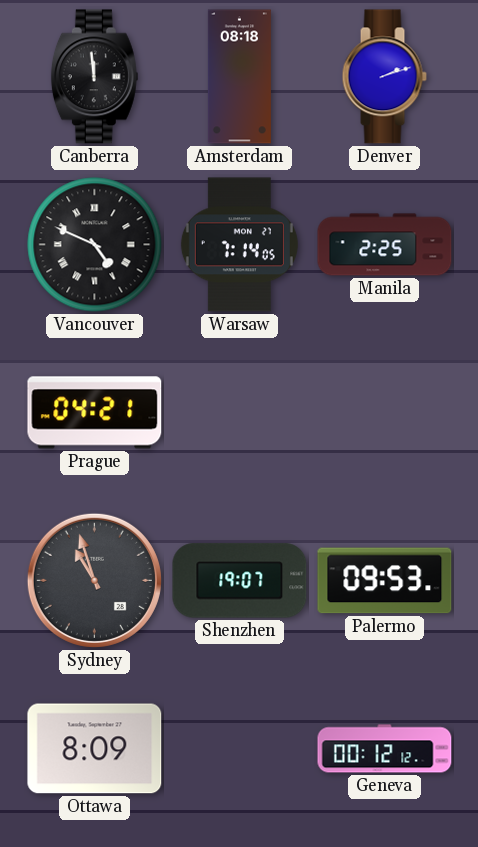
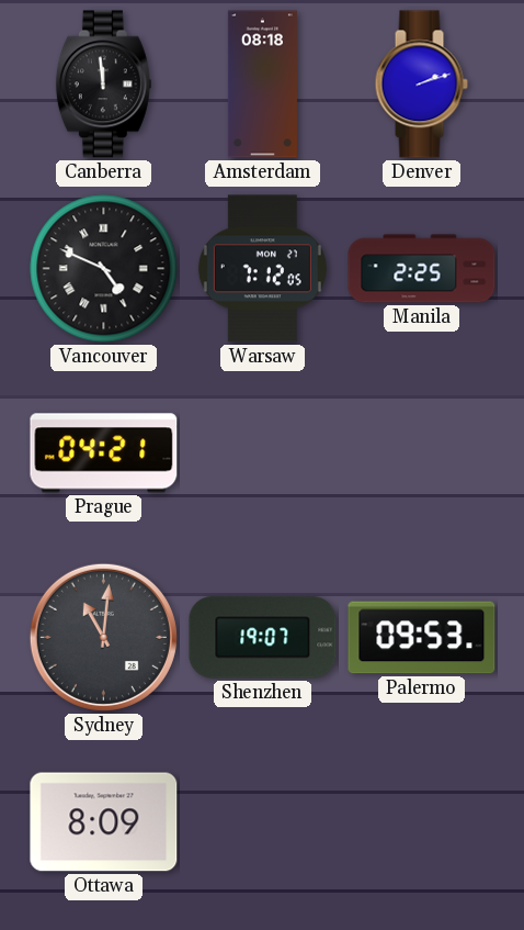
Warsaw: 7:14 -> 7:12
Sydney: 10:57 -> 11:01
Geneva: 00:12 -> none
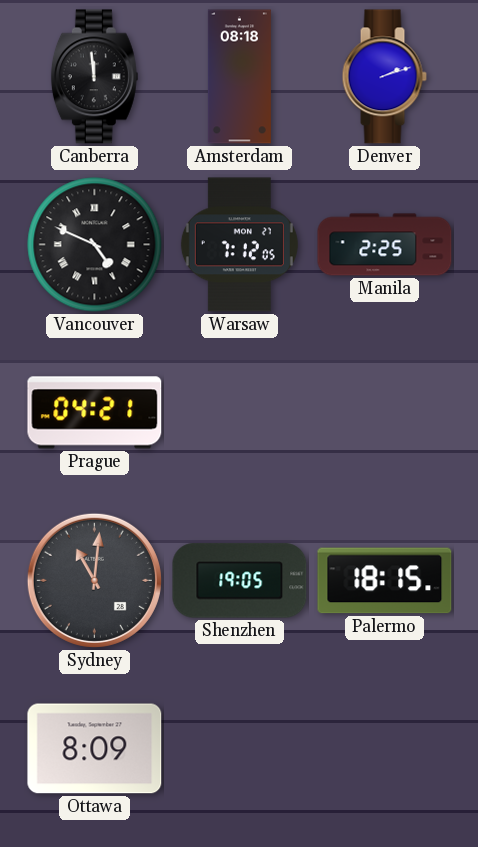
Shenzhen: 19:07 -> 19:05
Palermo: 09:53 -> 18:15
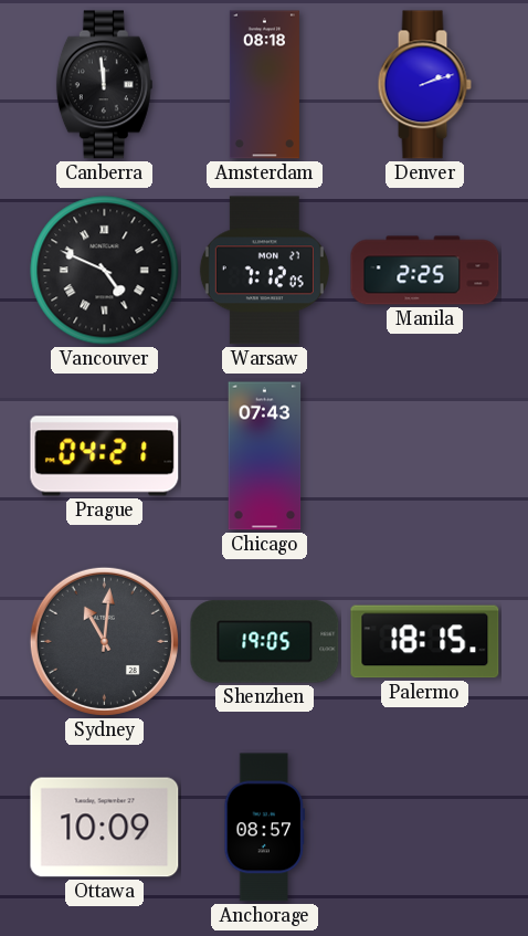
Chicago: none -> 07:43
Ottawa: 8:09 -> 10:09
Anchorage: none -> 08:57
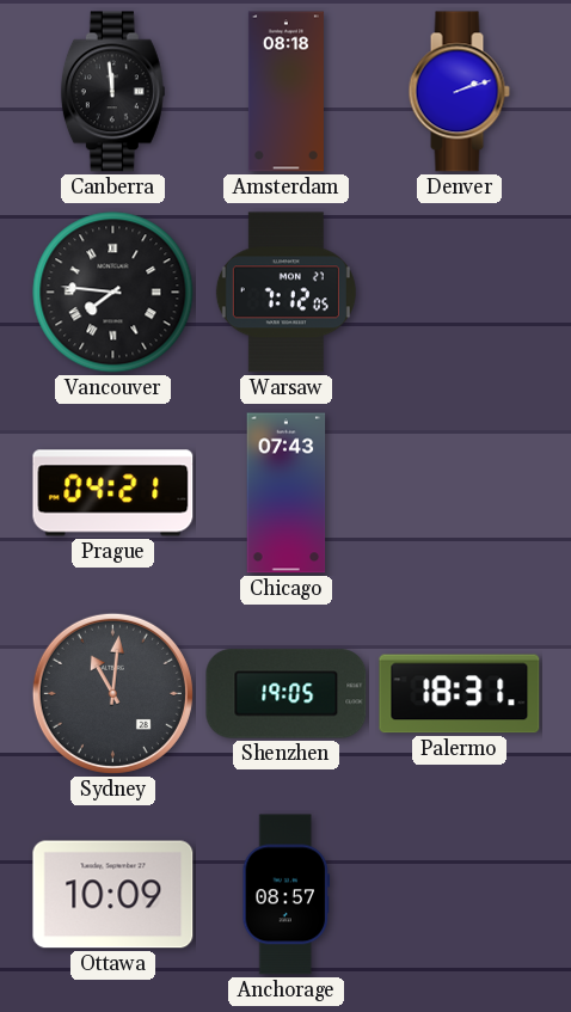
Vancouver: 4:49 -> 7:46
Manila: 2:25 -> none
Palermo: 18:15 -> 18:31
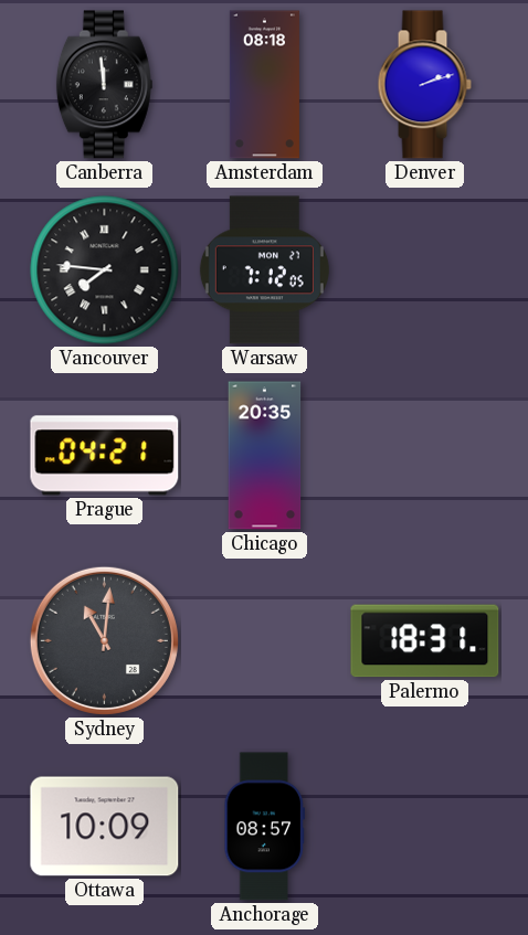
Chicago: 07:43 -> 20:35
Shenzhen: 19:05 -> none
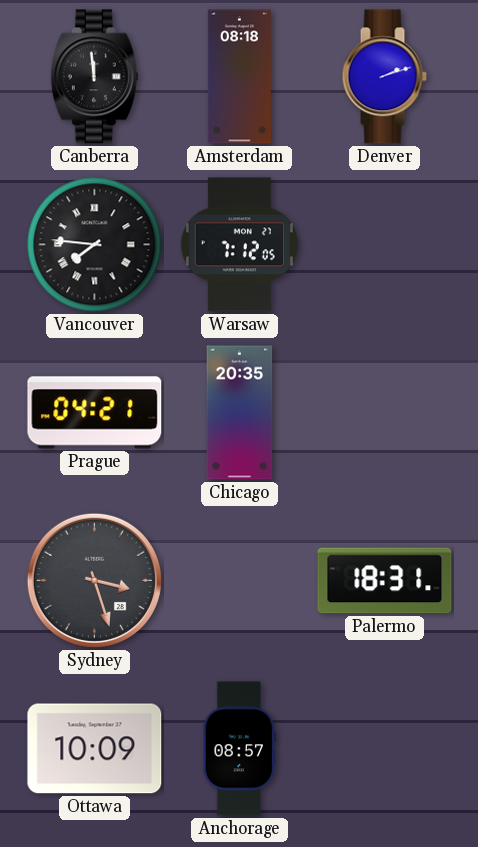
Sydney: 11:01 -> 3:27
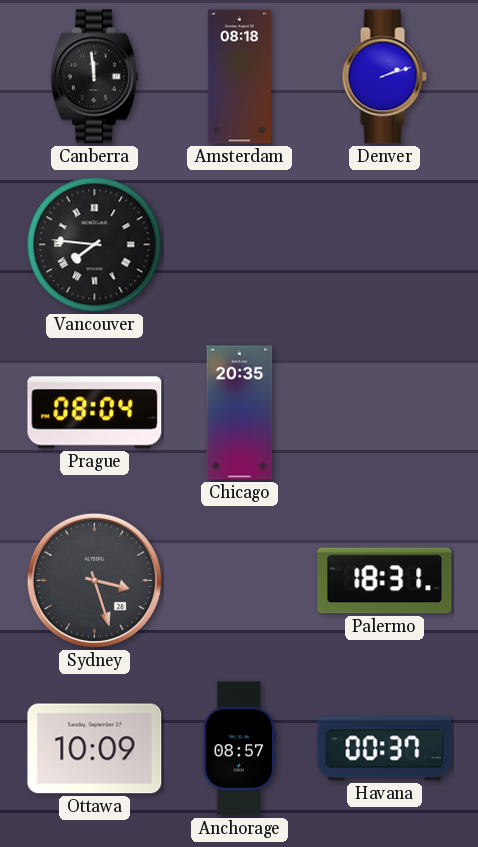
Warsaw: 7:12 -> none
Prague: 04:21 -> 08:04
Havana: none -> 00:37
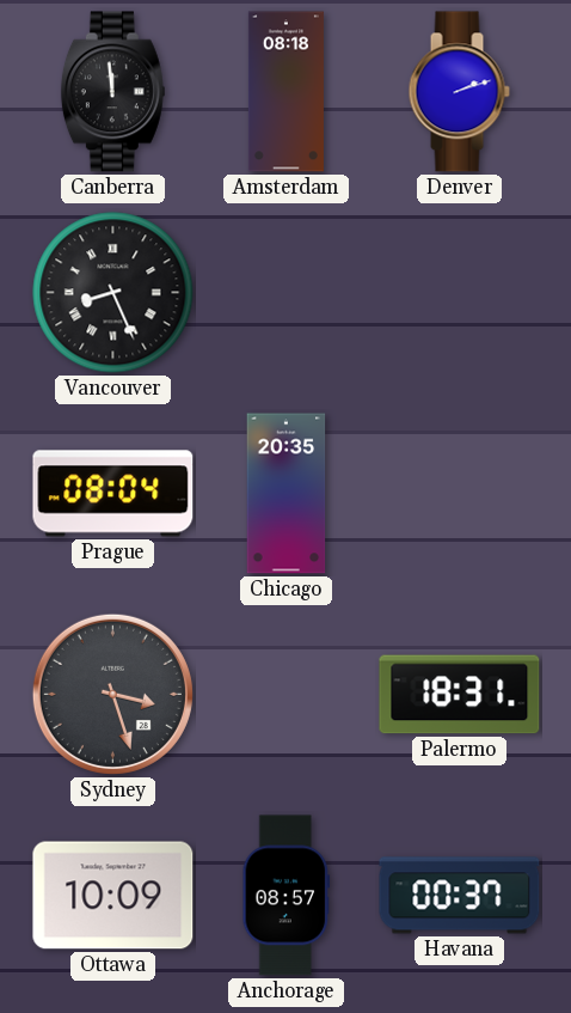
Vancouver: 7:46 -> 8:26
